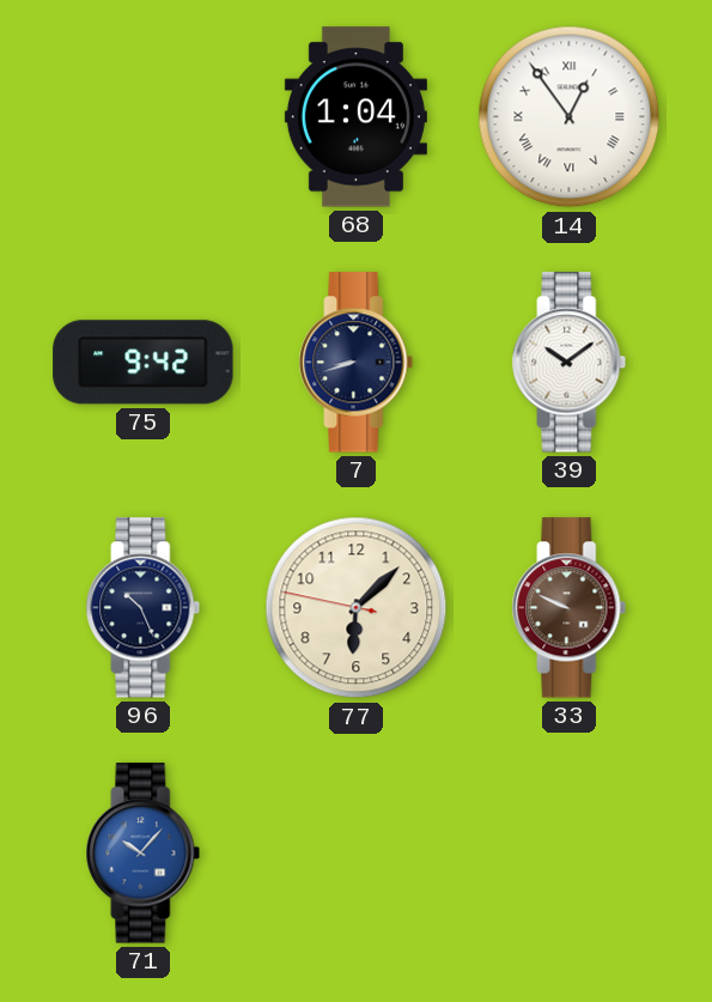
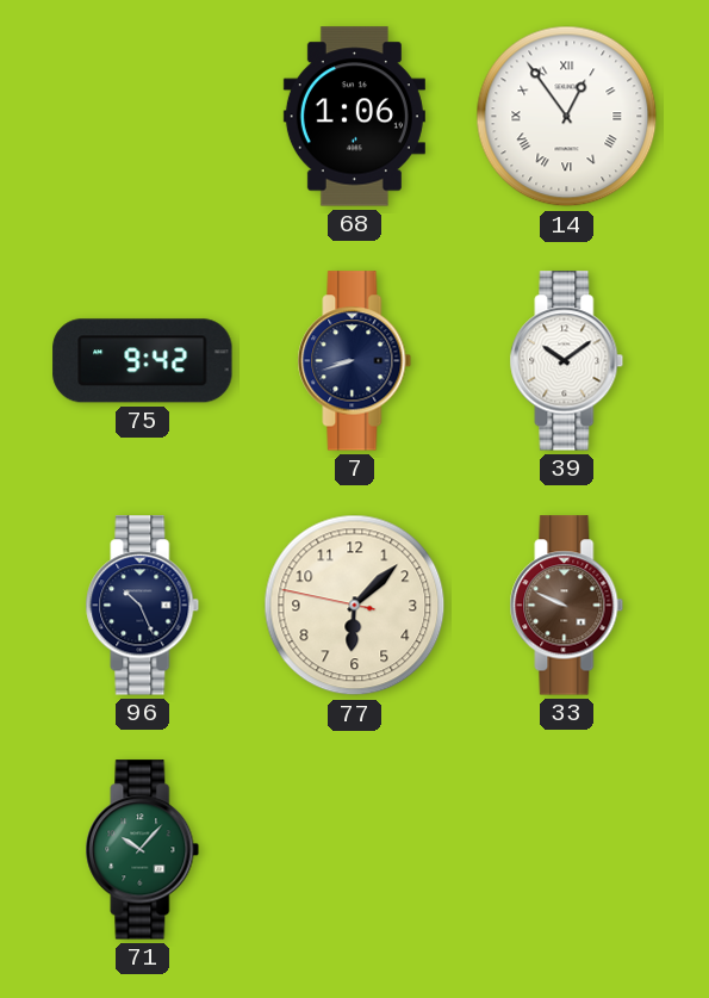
68: 1:04 -> 1:06
71 dial: blue -> green
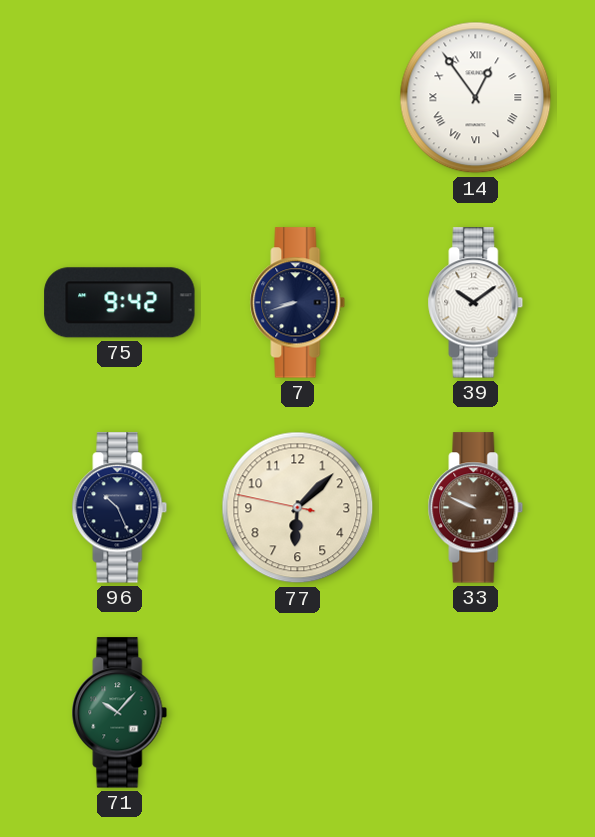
68: 1:06 -> none
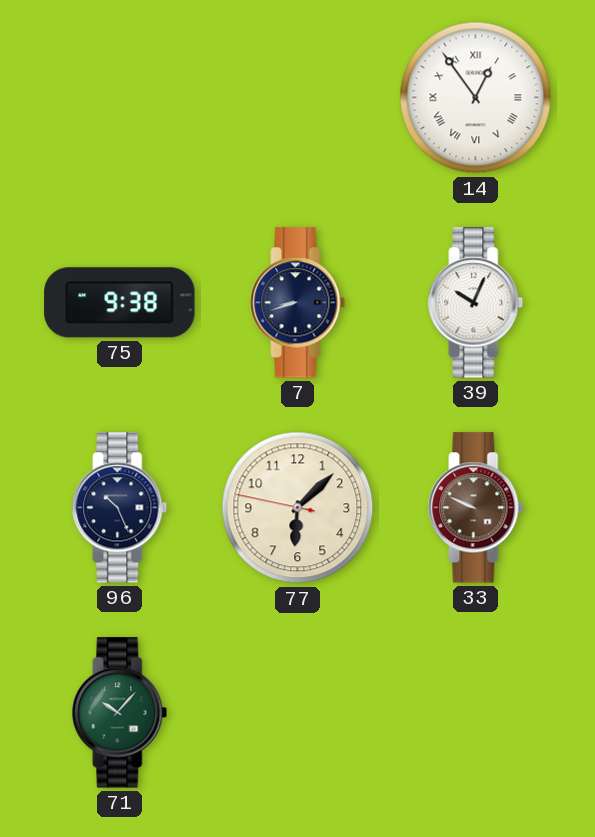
75: 9:42 -> 9:38
39: 10:09 -> 10:04
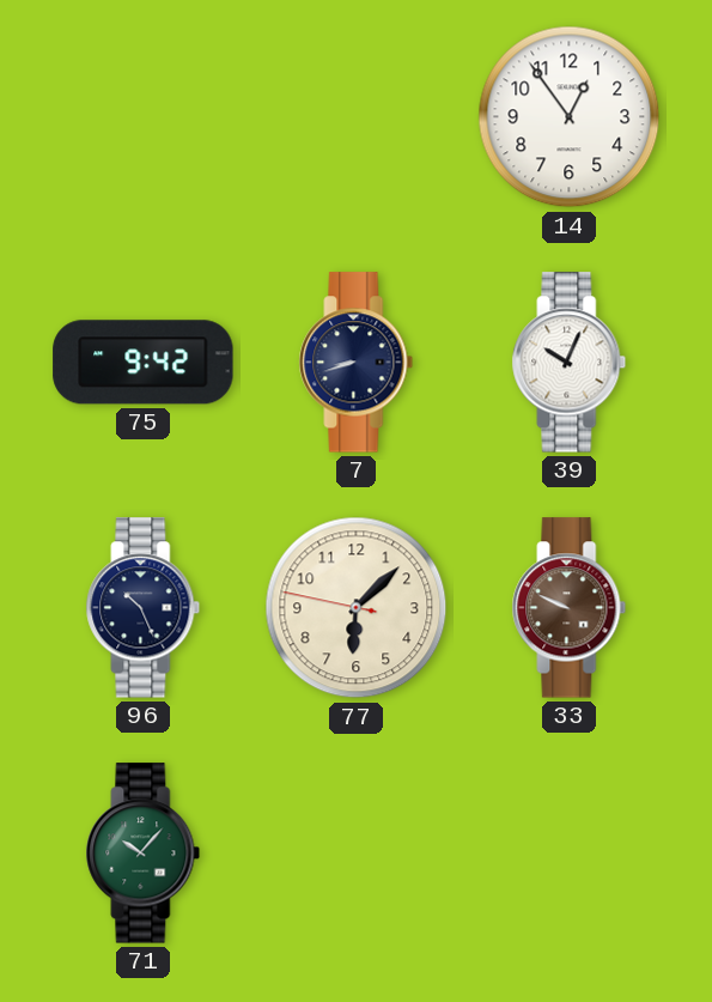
14 numerals: Roman -> Arabic
75: 9:38 -> 9:42
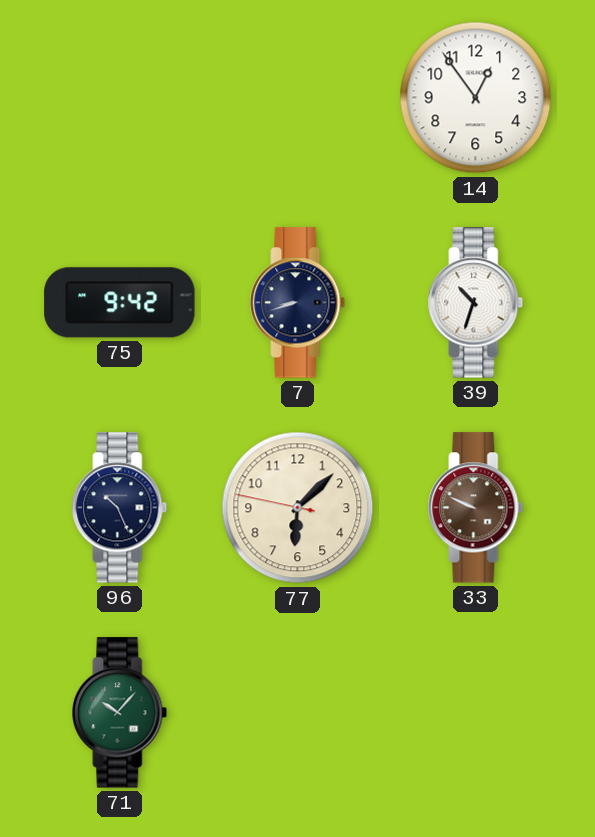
39: 10:04 -> 10:33
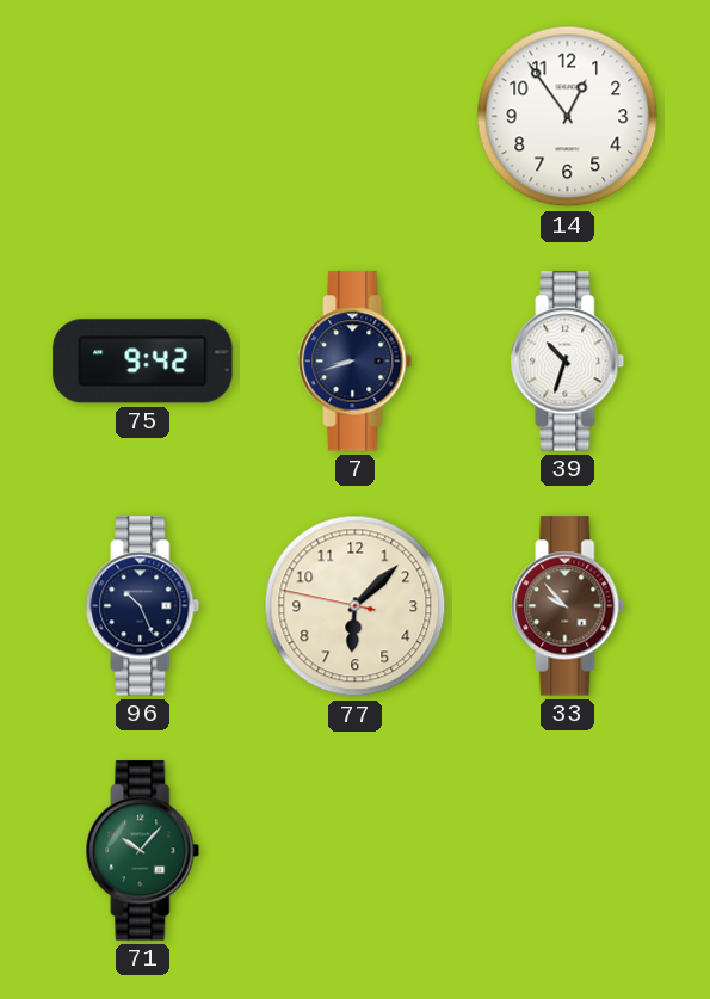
33: 9:49 -> 9:53
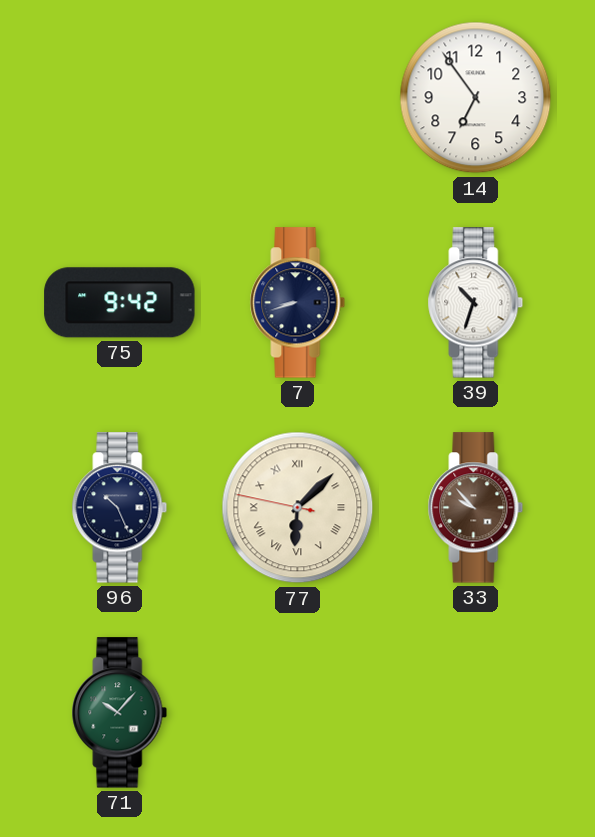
14: 12:54 -> 6:54
77 numerals: Arabic -> Roman
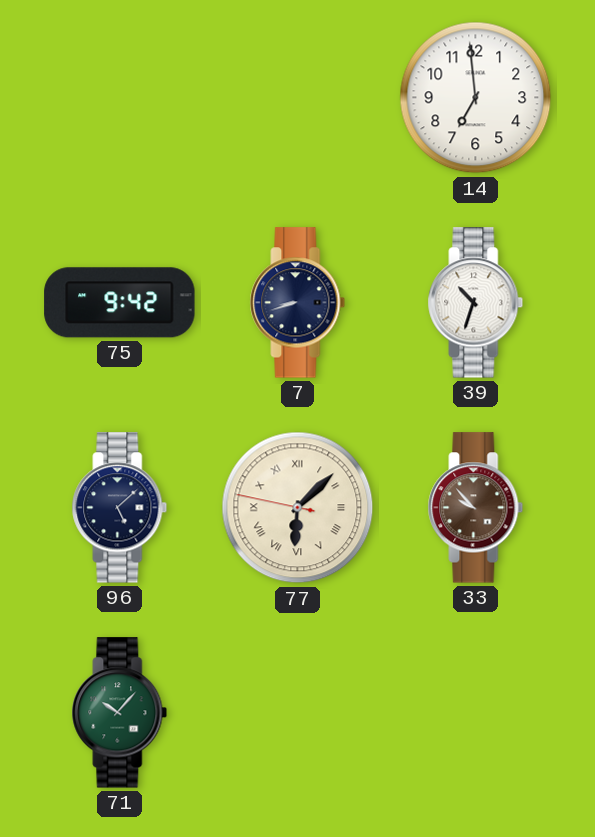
14: 6:54 -> 6:59
96: 10:26 -> 5:08
